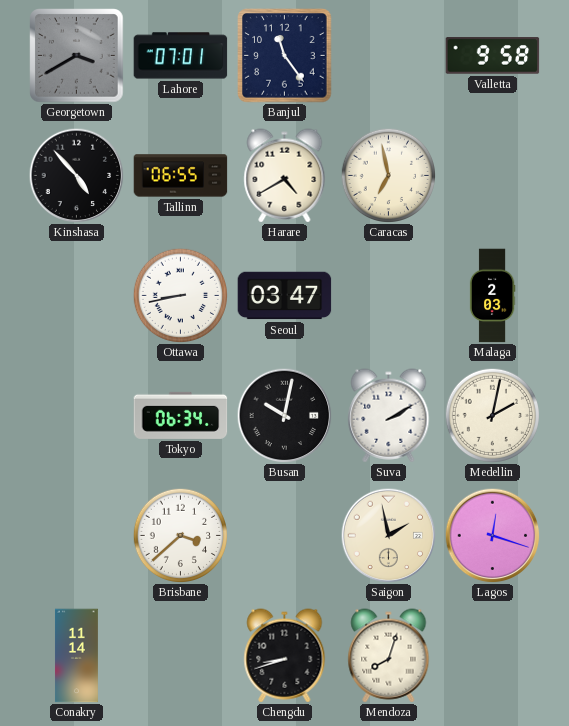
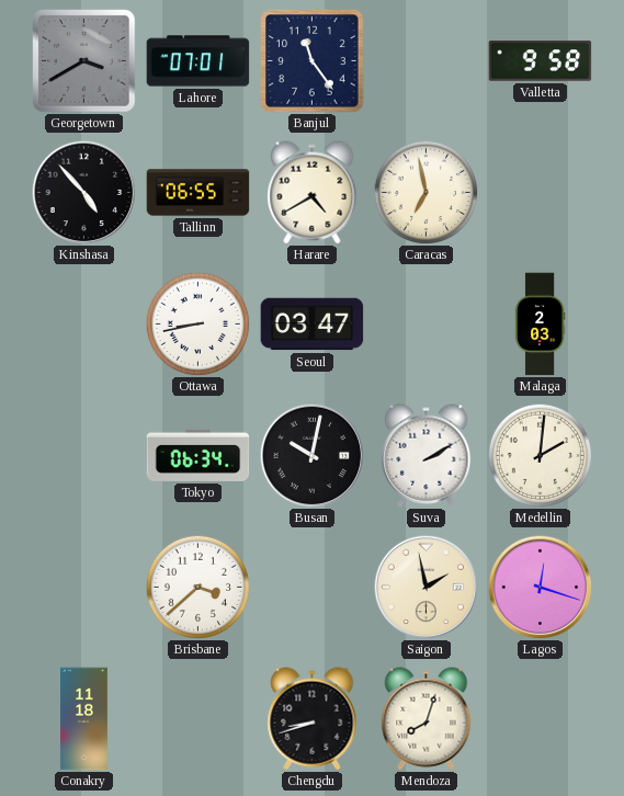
Medellin: 2:02 -> 2:01
Conakry: 11:14 -> 11:18
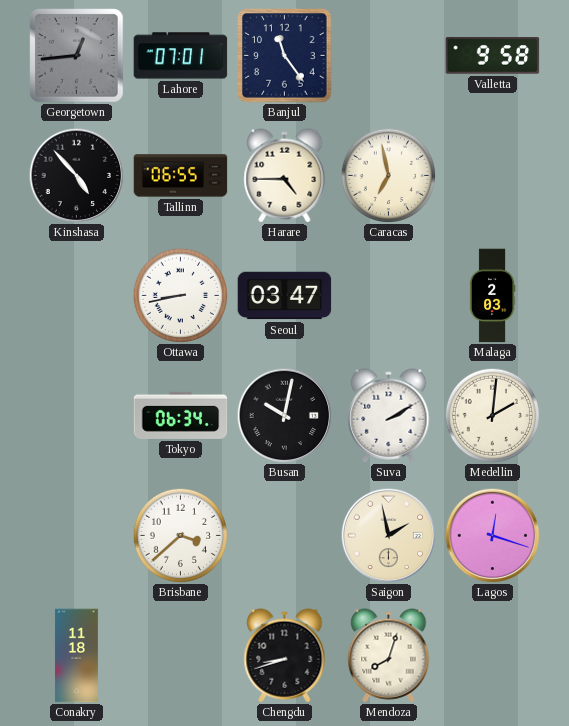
Georgetown: 3:40 -> 12:44
Harare: 4:40 -> 4:45
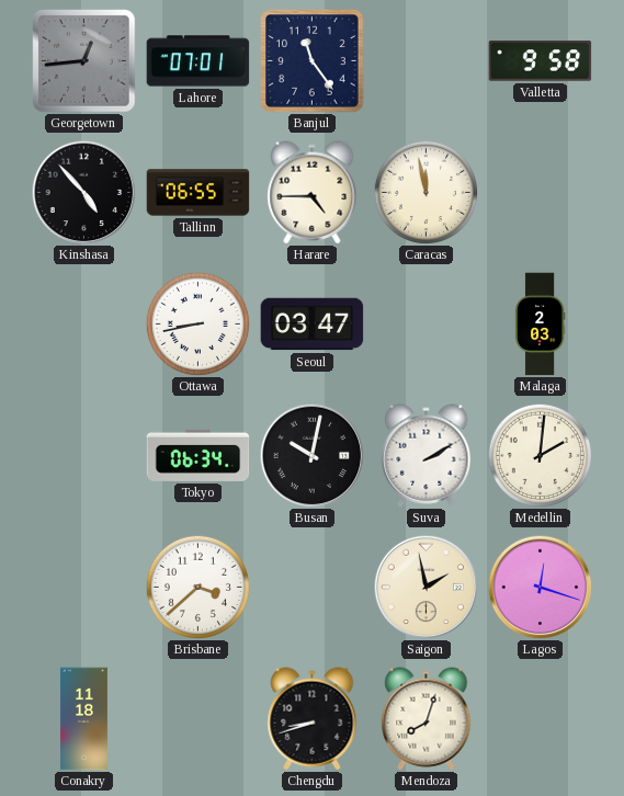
Caracas: 6:58 -> 11:58
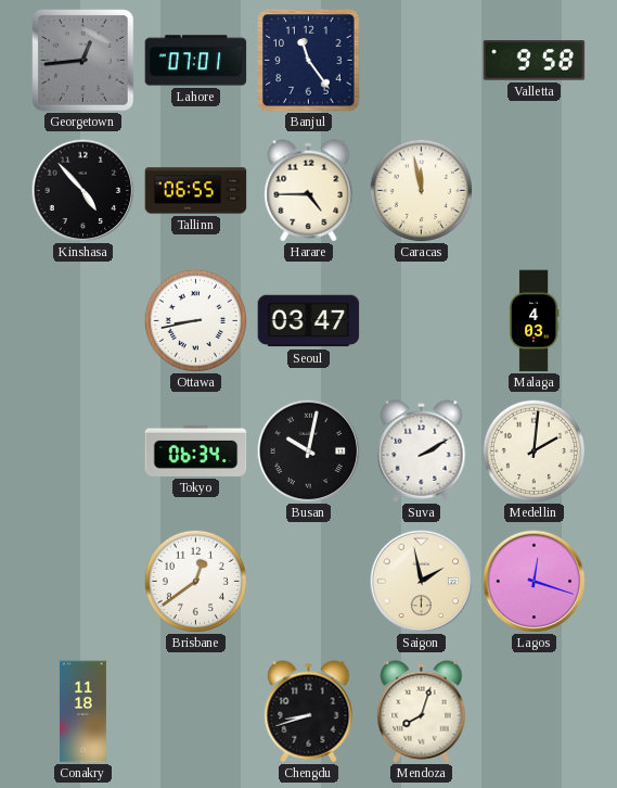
Malaga: 2:03 -> 4:03
Brisbane: 3:38 -> 12:39
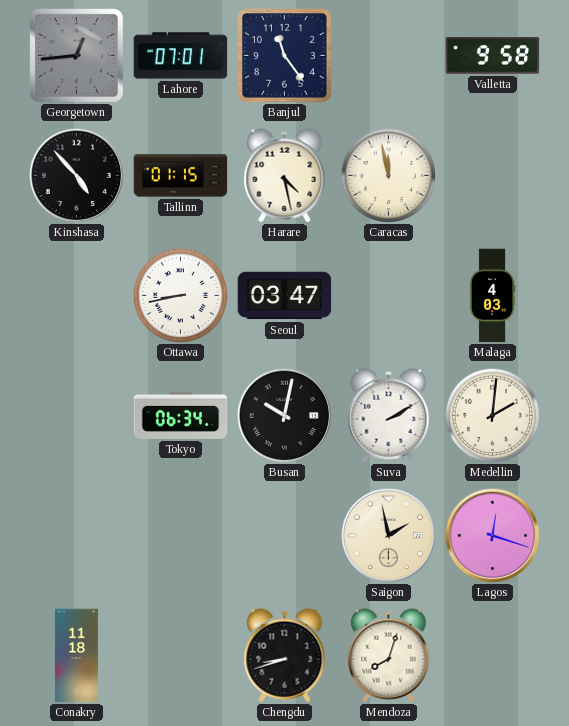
Tallinn: 06:55 -> 01:15
Harare: 4:45 -> 4:28
Brisbane: 12:39 -> none
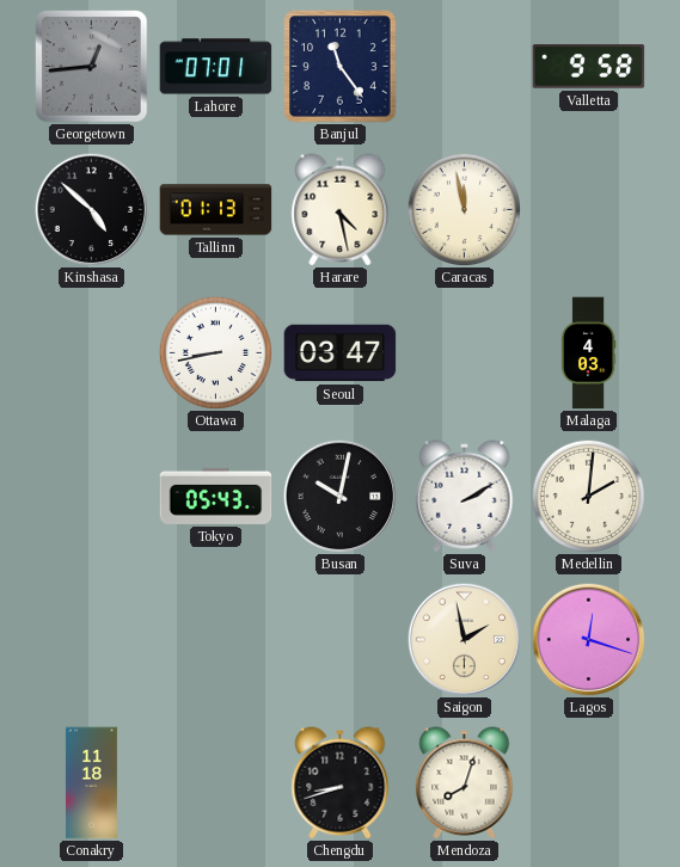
Kinshasa: 4:53 -> 4:52
Tallinn: 01:15 -> 01:13
Tokyo: 06:34 -> 05:43
